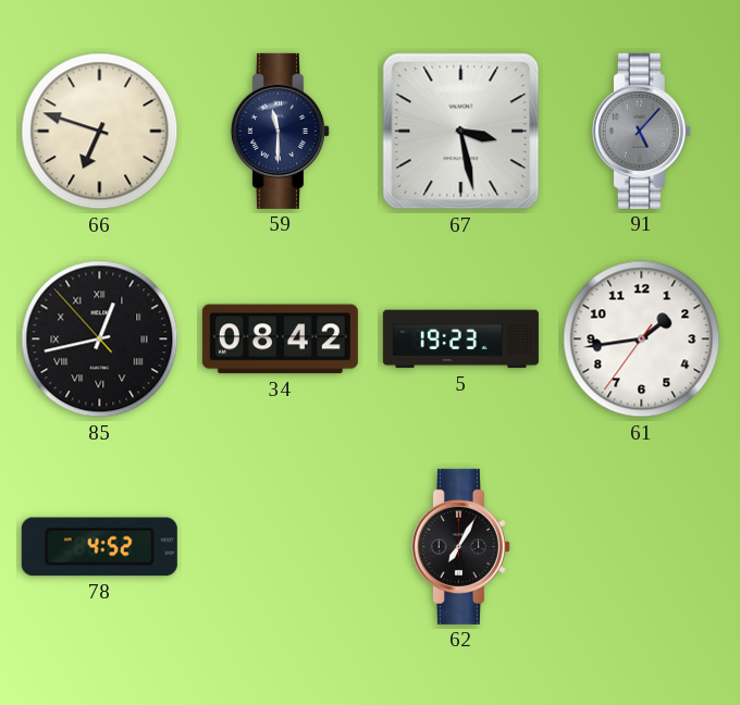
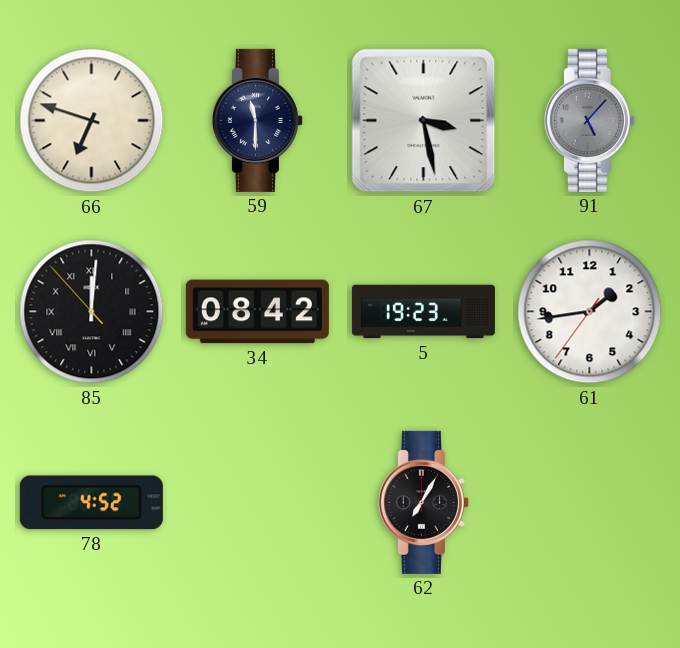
85: 12:42 -> 12:00
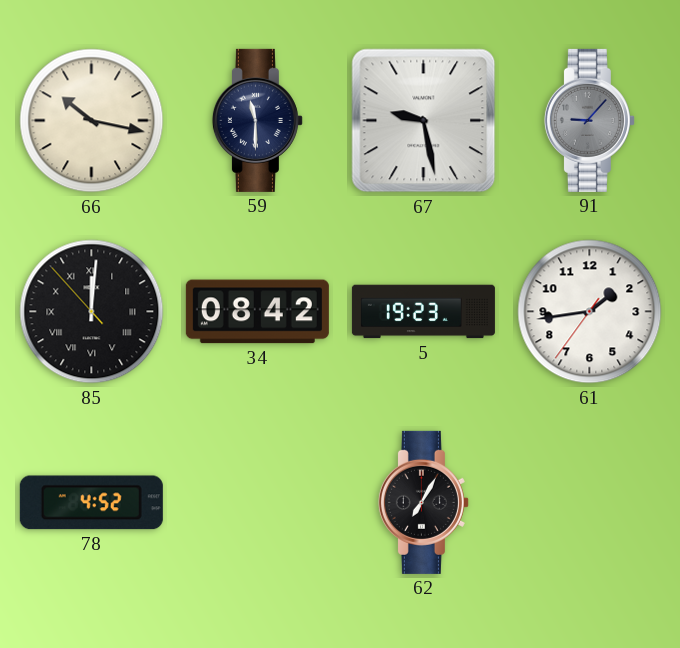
66: 6:48 -> 10:17
67: 3:28 -> 9:28
91: 5:07 -> 9:07
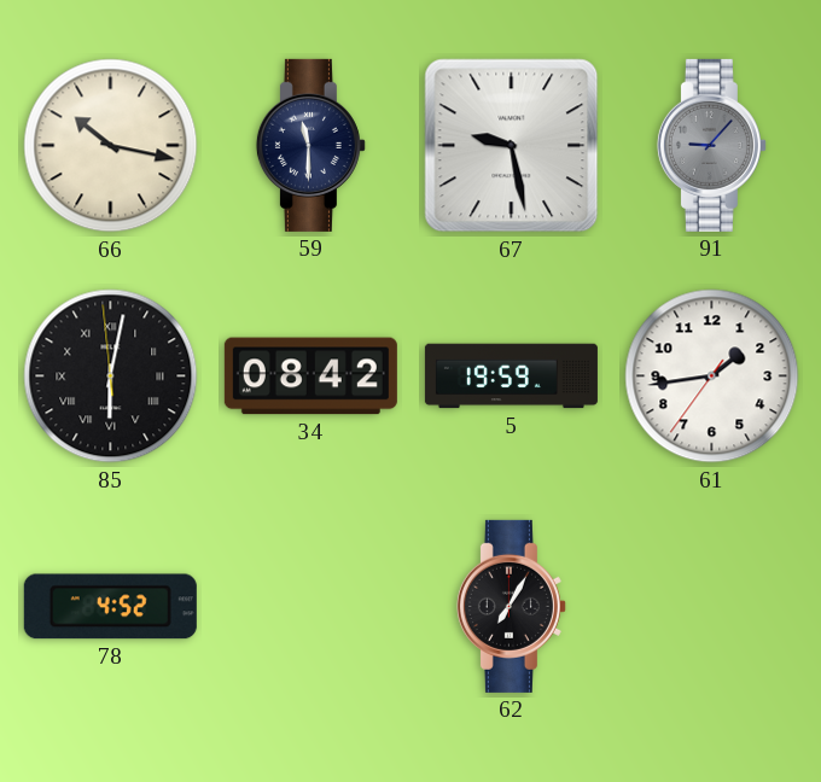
85: 12:00 -> 6:01
5: 19:23 -> 19:59
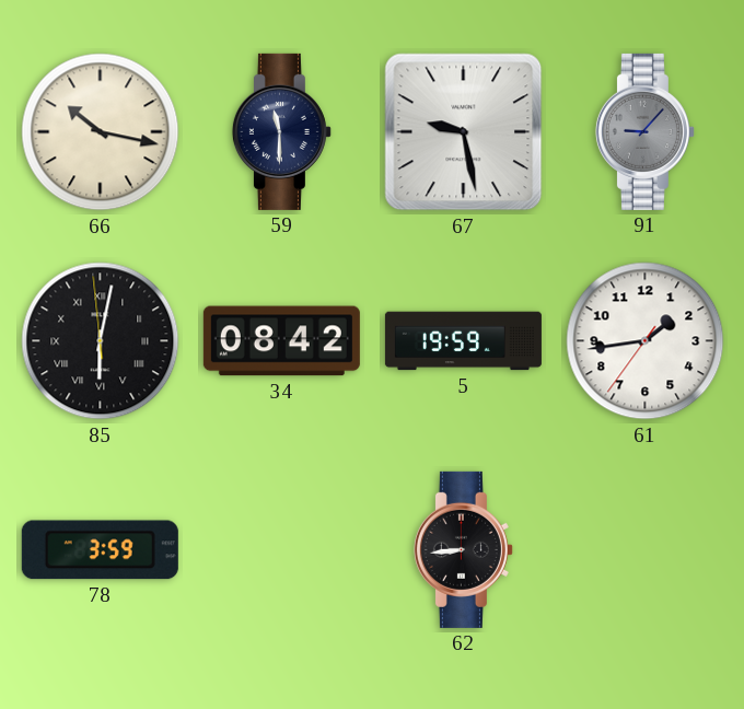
78: 4:52 -> 3:59
62: 7:05 -> 8:44
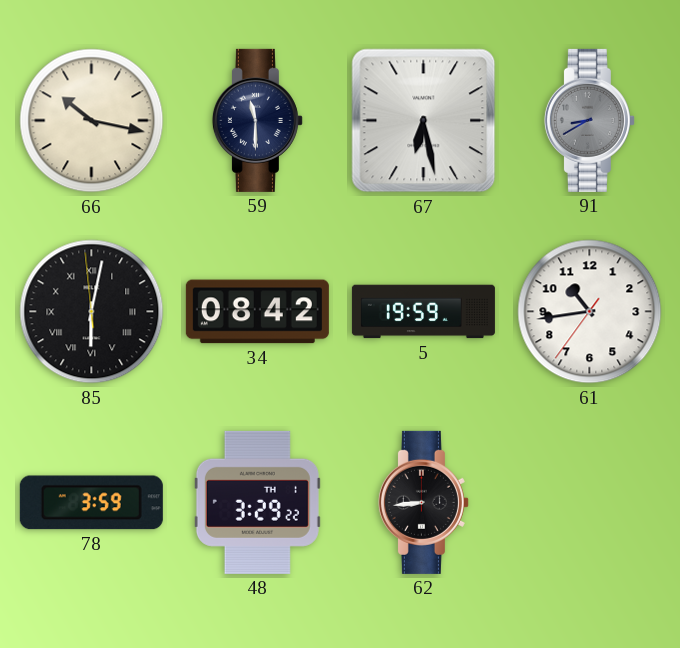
67: 9:28 -> 6:28
91: 9:07 -> 8:40
61: 1:43 -> 10:43
48: none -> 3:29
